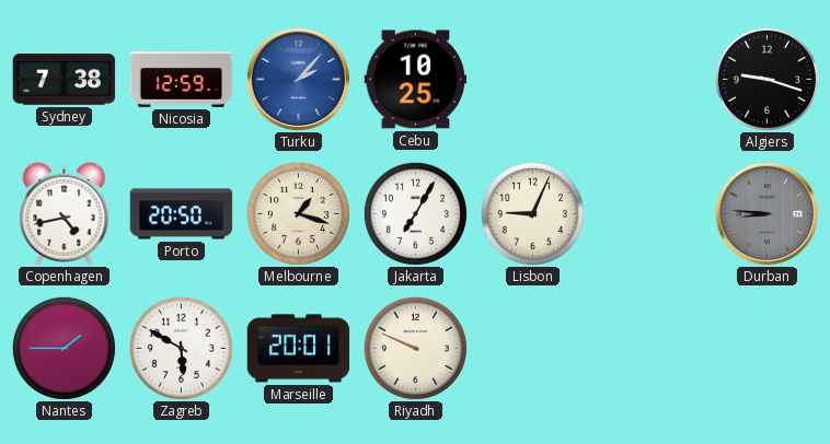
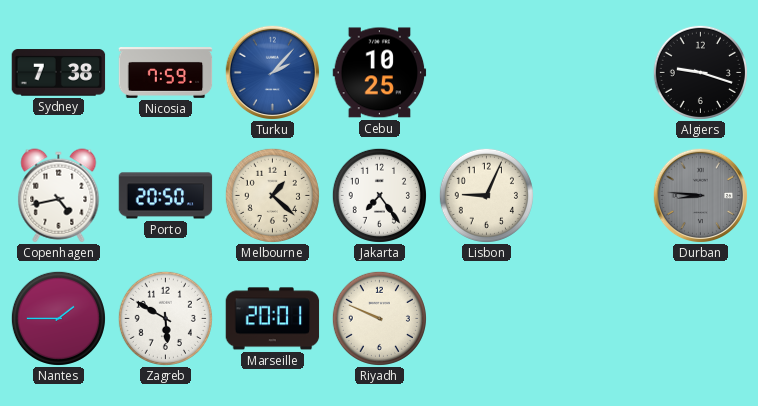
Nicosia: 12:59 -> 7:59
Melbourne: 1:18 -> 1:22
Jakarta: 7:05 -> 7:24
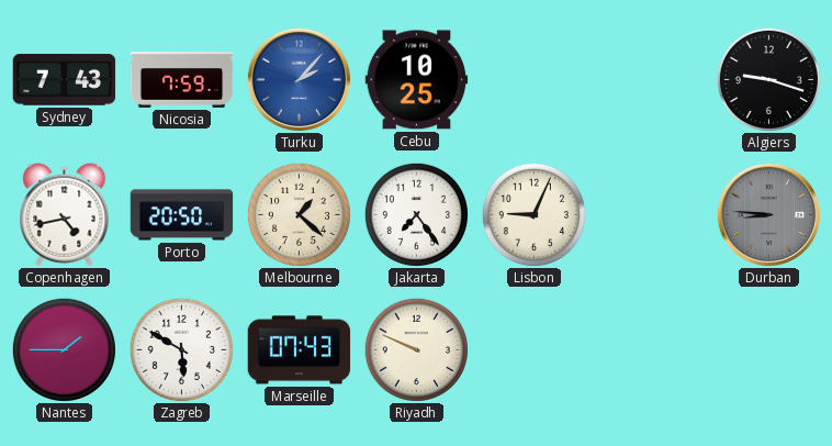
Sydney: 7:38 -> 7:43
Marseille: 20:01 -> 07:43
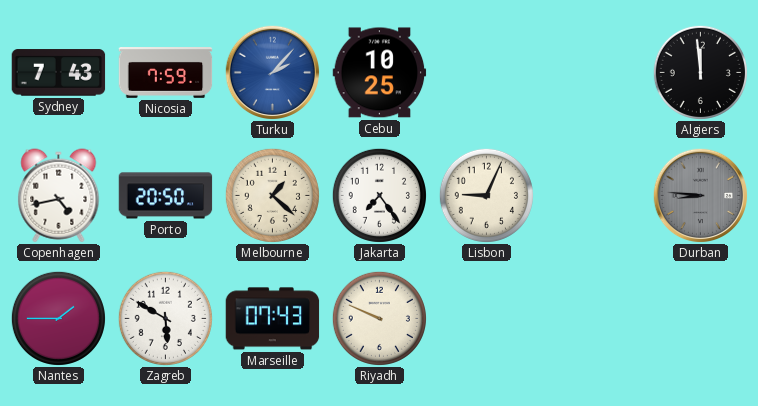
Algiers: 9:18 -> 11:59
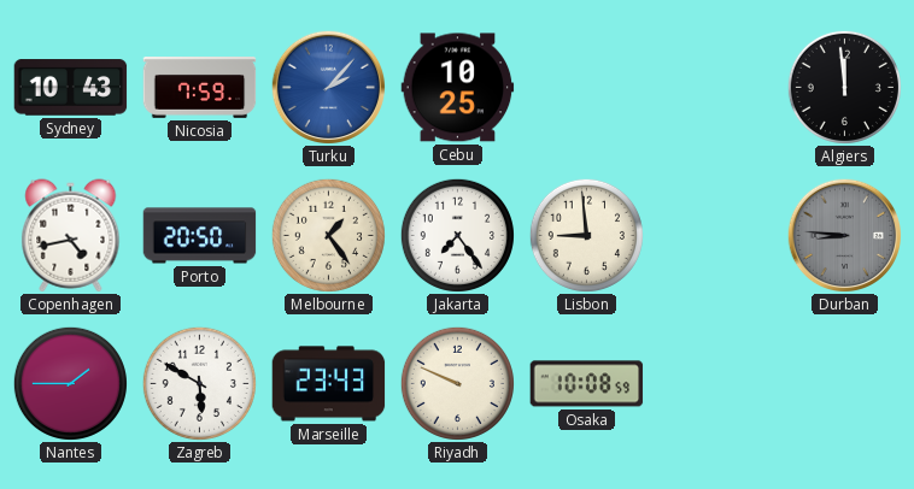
Sydney: 7:43 -> 10:43
Melbourne: 1:22 -> 1:24
Lisbon: 9:04 -> 8:59
Marseille: 07:43 -> 23:43
Osaka: none -> 10:08
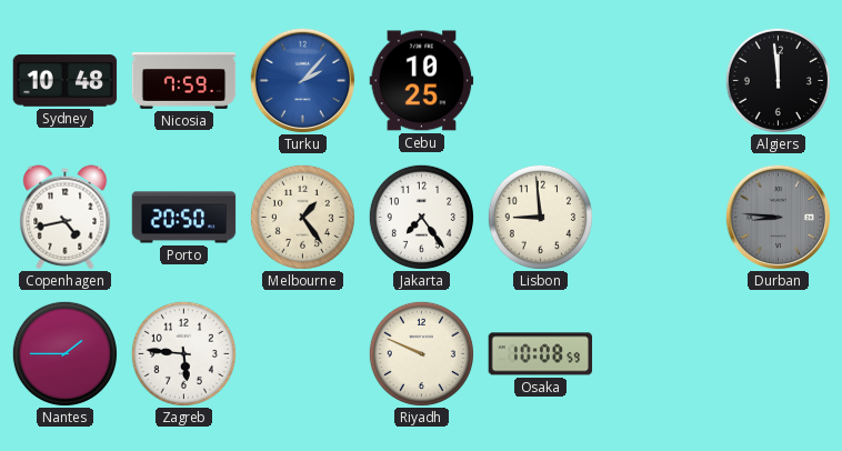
Sydney: 10:43 -> 10:48
Zagreb: 5:50 -> 5:46
Marseille: 23:43 -> none
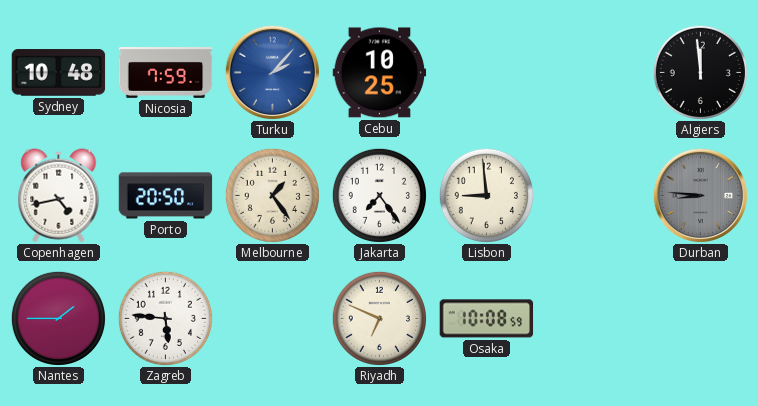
Riyadh: 9:49 -> 6:49
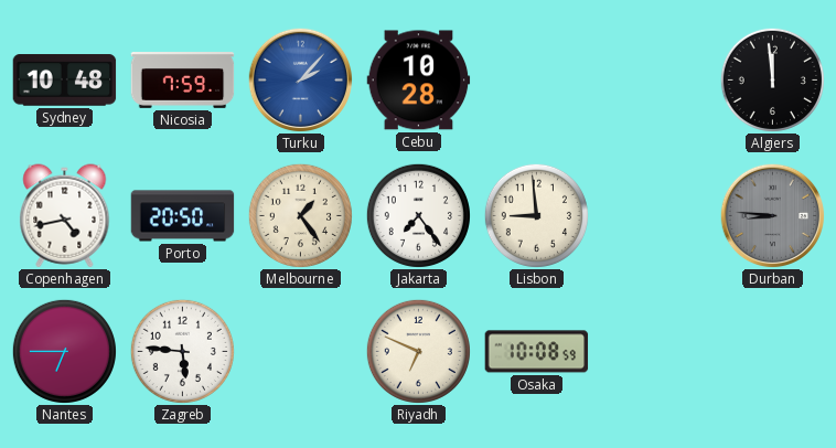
Cebu: 10:25 -> 10:28
Nantes: 1:45 -> 6:45
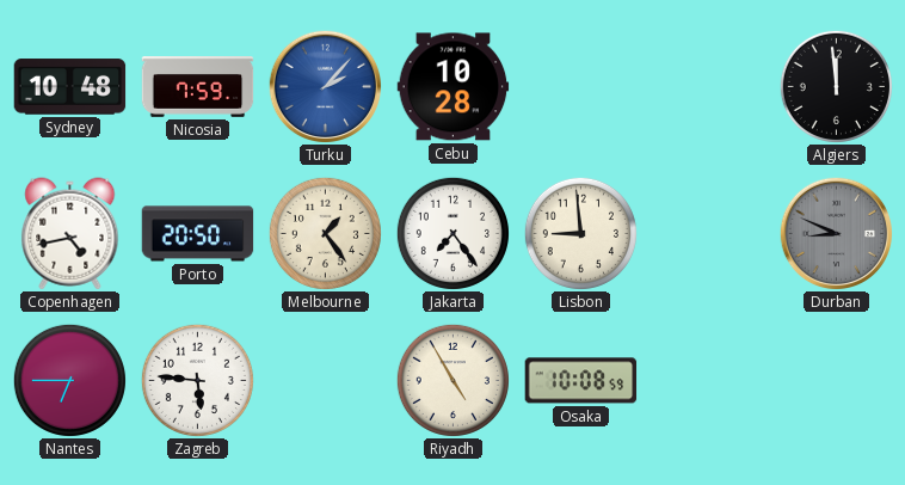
Durban: 8:46 -> 8:49
Riyadh: 6:49 -> 4:55
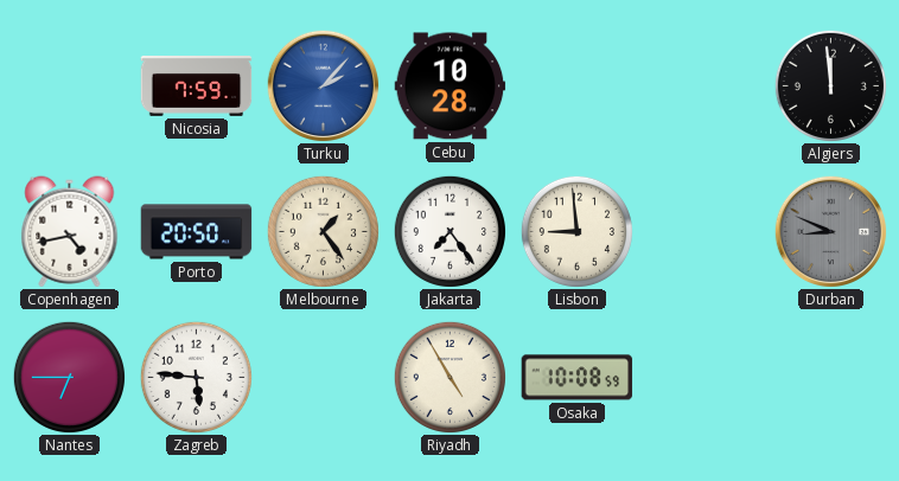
Sydney: 10:48 -> none
